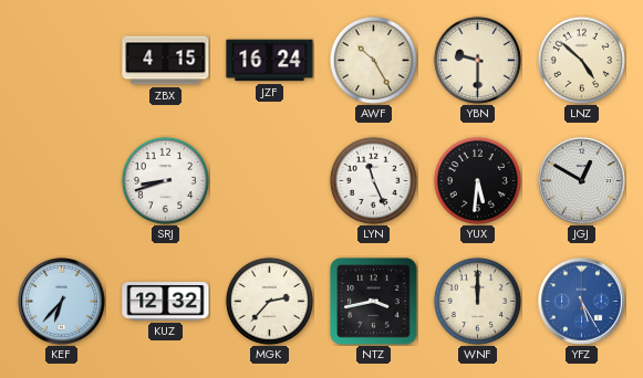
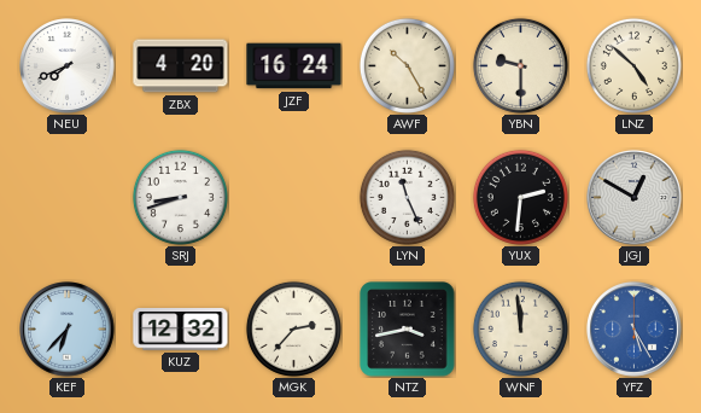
NEU: none -> 7:41
ZBX: 4:15 -> 4:20
YUX: 5:31 -> 2:31
WNF: 12:00 -> 11:59
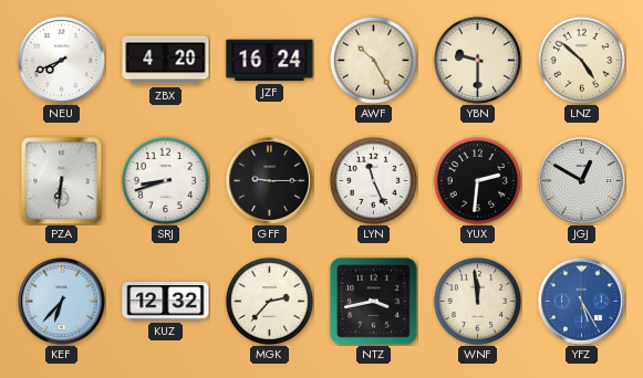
PZA: none -> 6:31
GFF: none -> 9:15
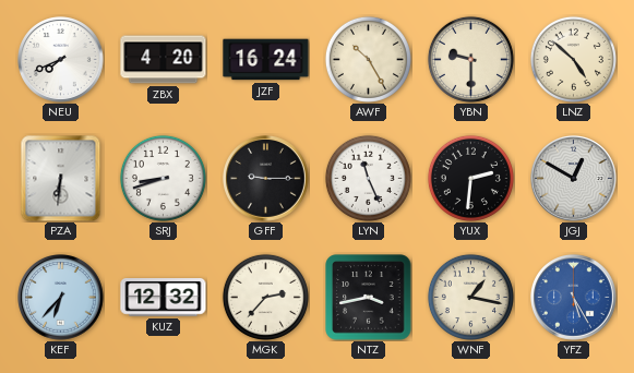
WNF: 11:59 -> 1:17
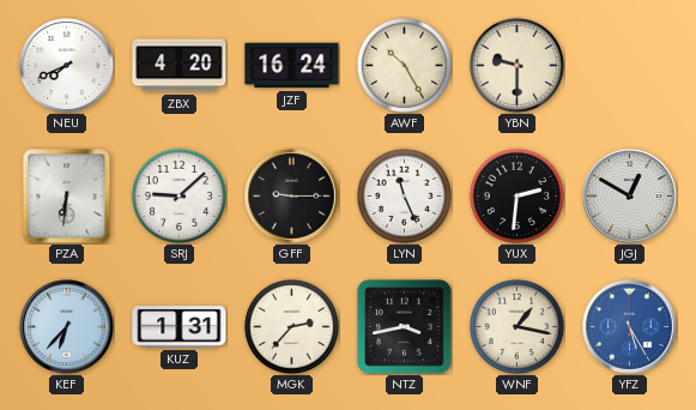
LNZ: 4:52 -> none
SRJ: 8:42 -> 9:08
KUZ: 12:32 -> 1:31
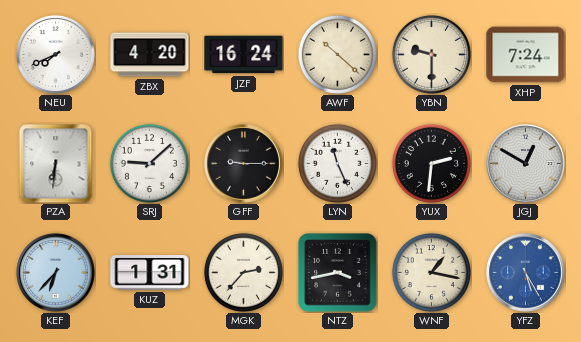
AWF: 10:25 -> 10:22
XHP: none -> 7:24
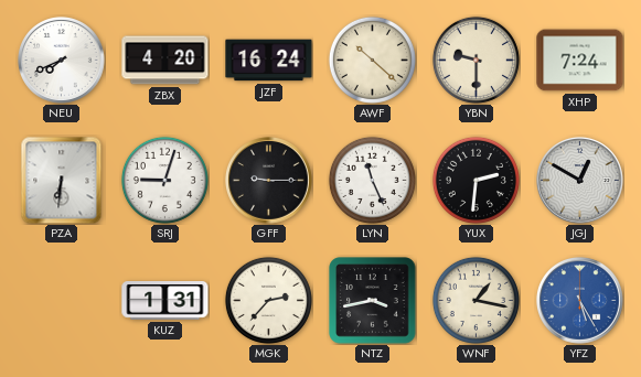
SRJ: 9:08 -> 9:03
KEF: 6:37 -> none
